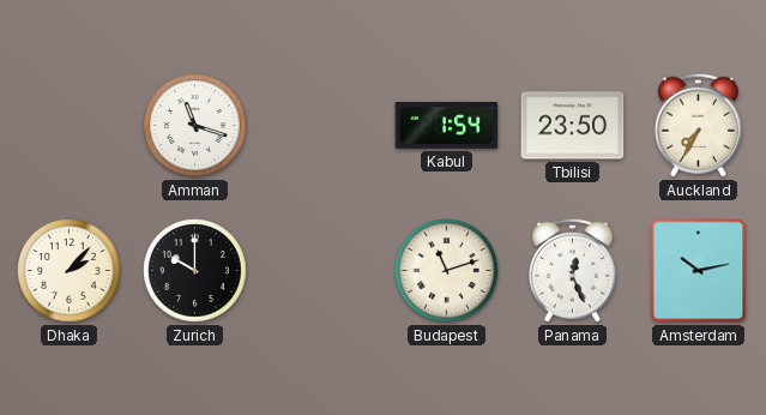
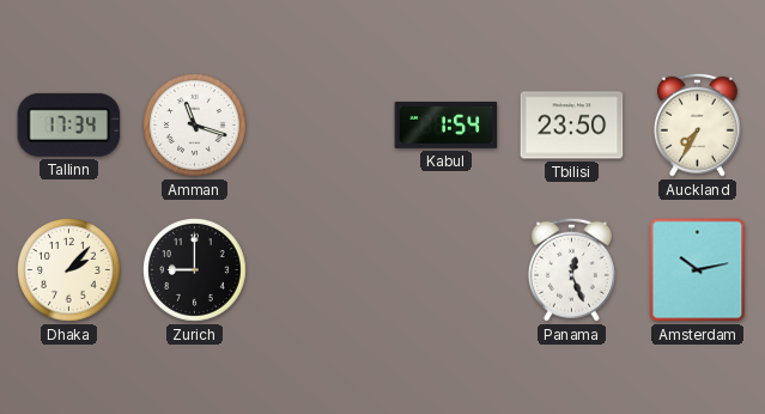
Tallinn: none -> 17:34
Zurich: 10:00 -> 9:00
Budapest: 11:12 -> none
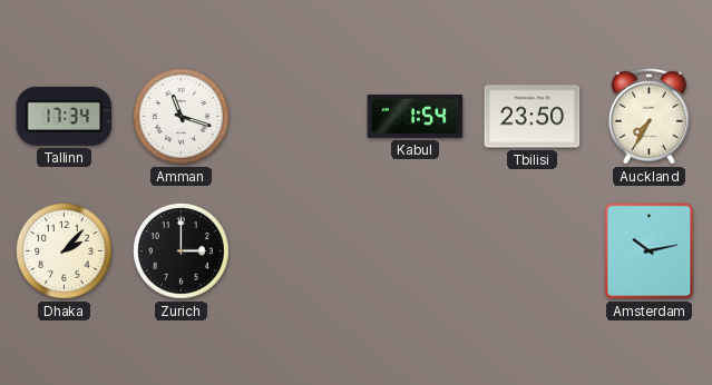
Zurich: 9:00 -> 3:00
Panama: 12:26 -> none
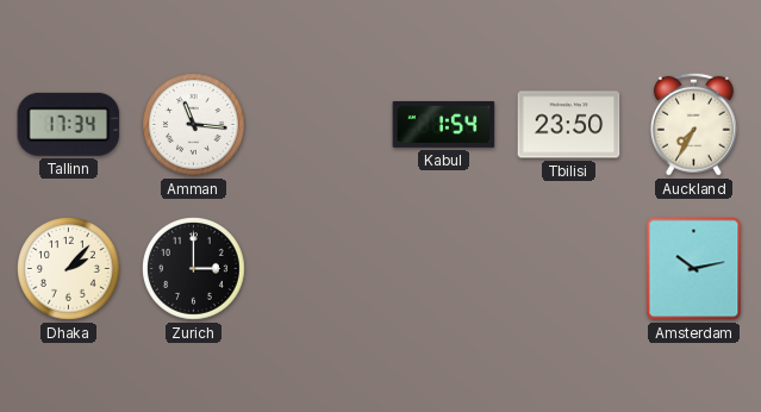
Amman: 11:18 -> 11:16
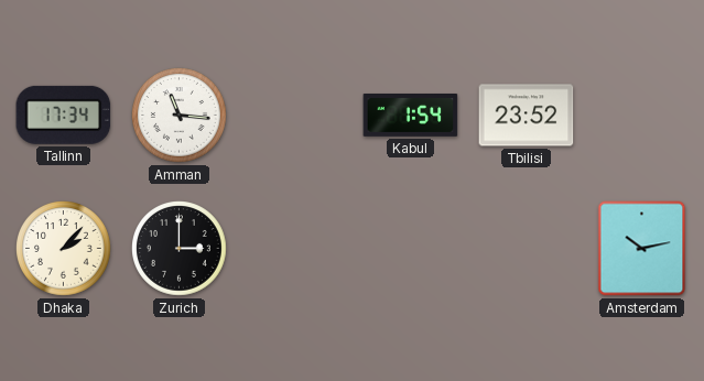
Tbilisi: 23:50 -> 23:52
Auckland: 7:35 -> none
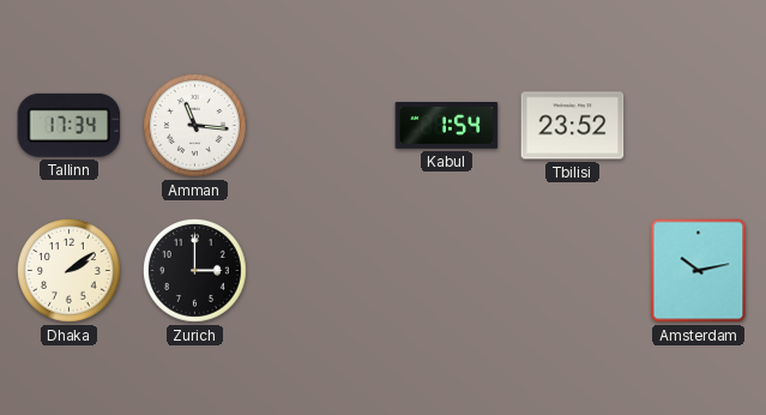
Dhaka: 2:07 -> 2:09
